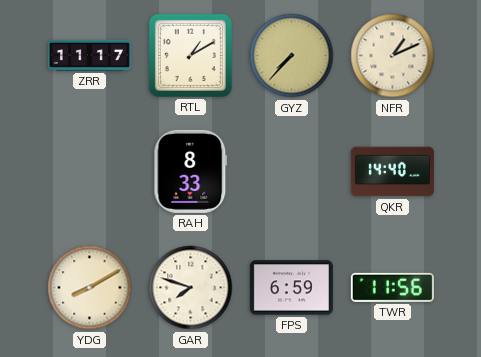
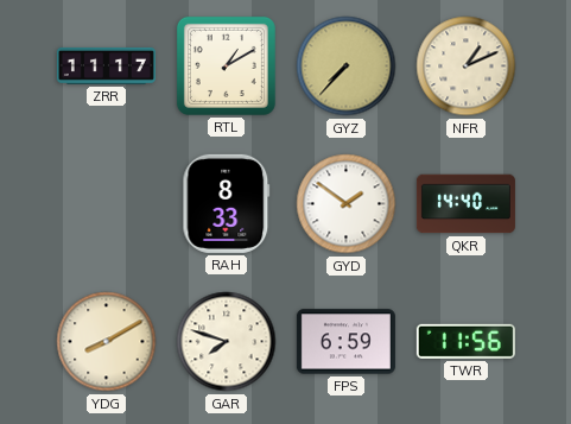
GYD: none -> 1:51
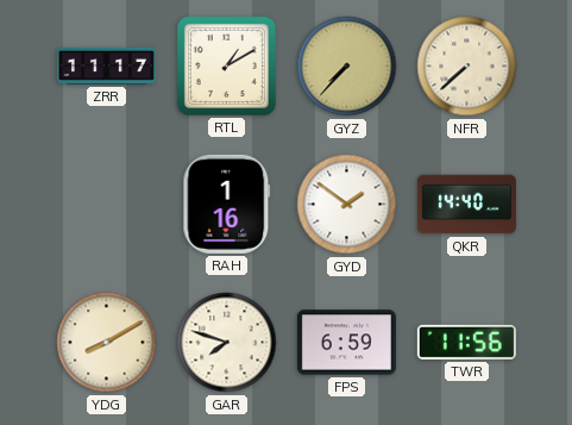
NFR: 1:11 -> 7:38
RAH: 8:33 -> 1:16
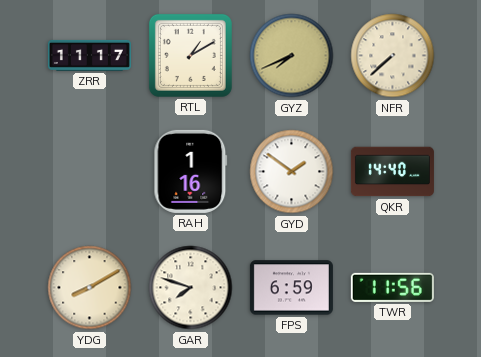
GYZ: 7:37 -> 7:41
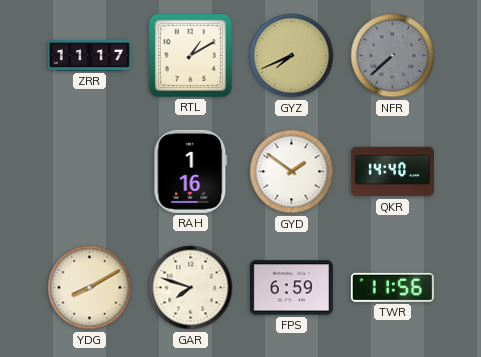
NFR dial: cream -> grey
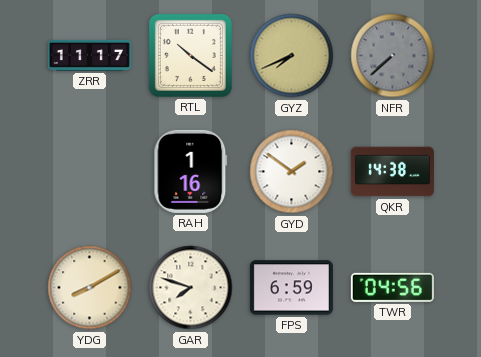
RTL: 1:10 -> 10:21
QKR: 14:40 -> 14:38
TWR: 11:56 -> 04:56
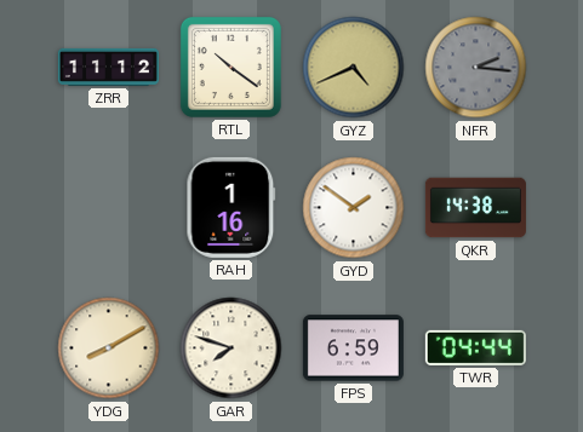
ZRR: 11:17 -> 11:12
GYZ: 7:41 -> 4:41
NFR: 7:38 -> 2:16
TWR: 04:56 -> 04:44
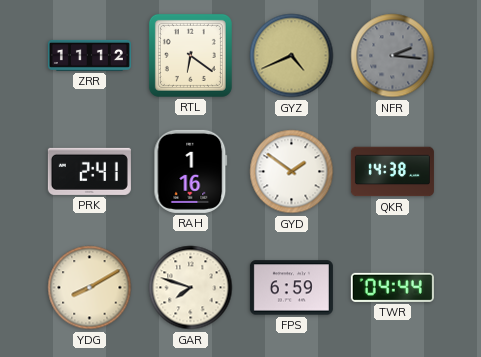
RTL: 10:21 -> 6:21
PRK: none -> 2:41
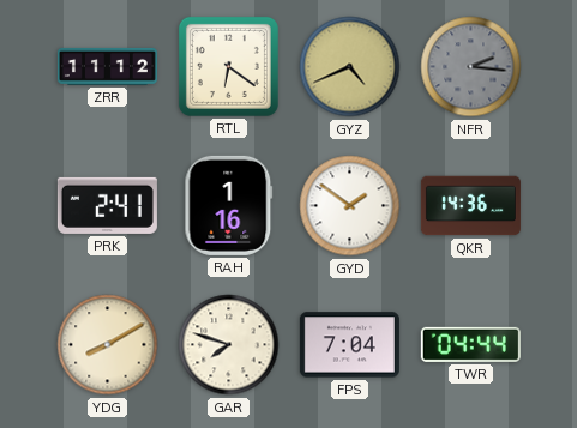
QKR: 14:38 -> 14:36
FPS: 6:59 -> 7:04
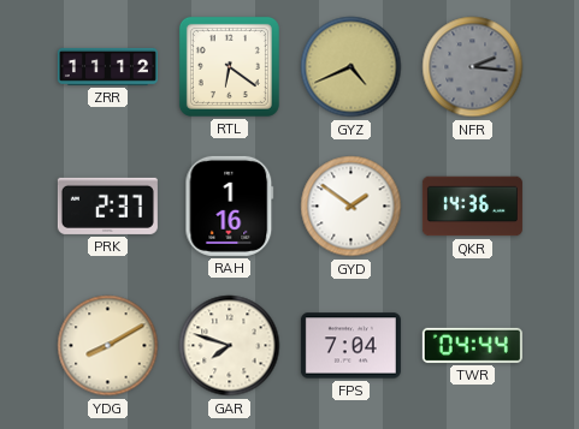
PRK: 2:41 -> 2:37
